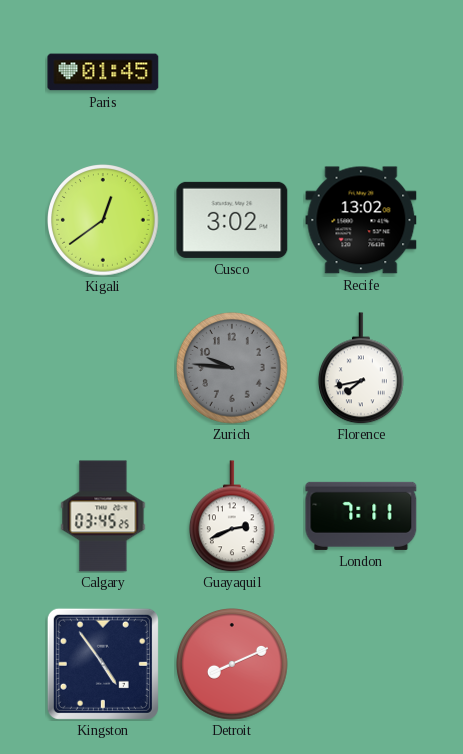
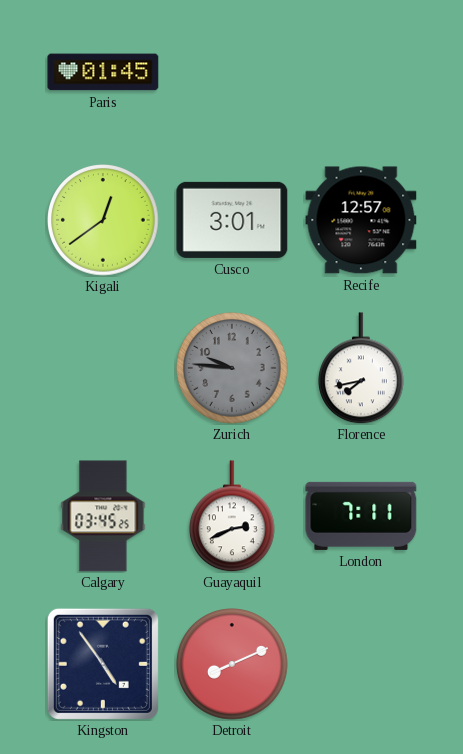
Cusco: 3:02 -> 3:01
Recife: 13:02 -> 12:57
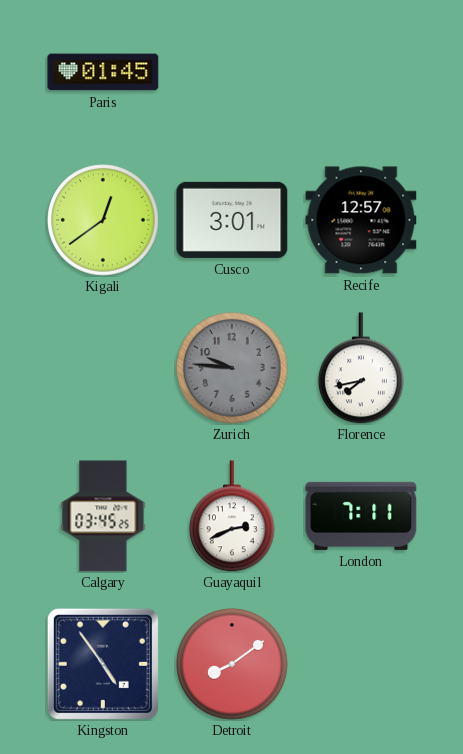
Detroit: 8:11 -> 8:09
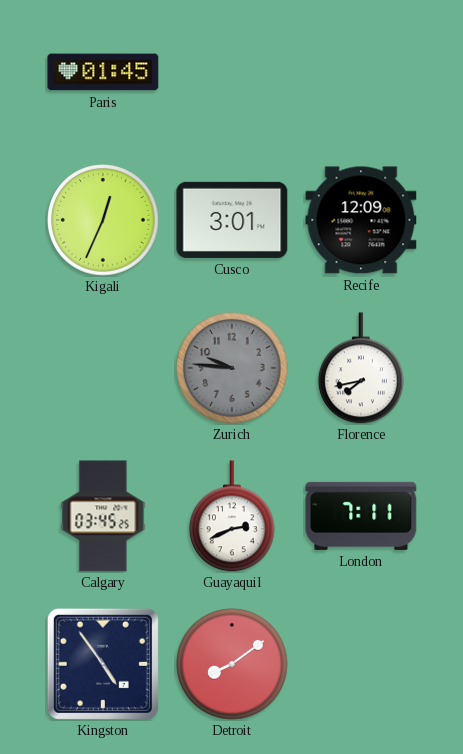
Kigali: 12:39 -> 12:34
Recife: 12:57 -> 12:09
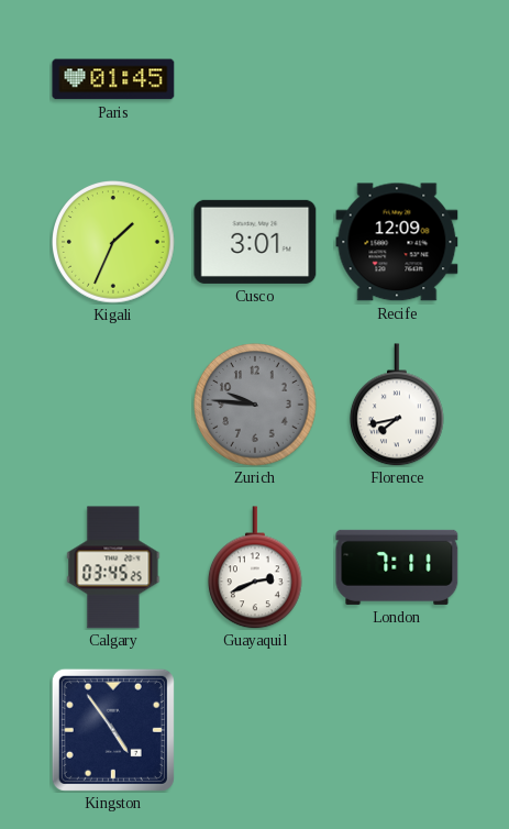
Kigali: 12:34 -> 1:34
Detroit: 8:09 -> none
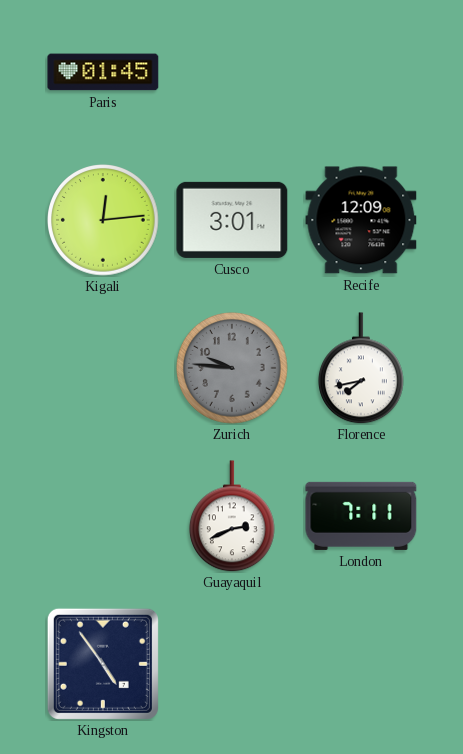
Kigali: 1:34 -> 12:14
Calgary: 03:45 -> none
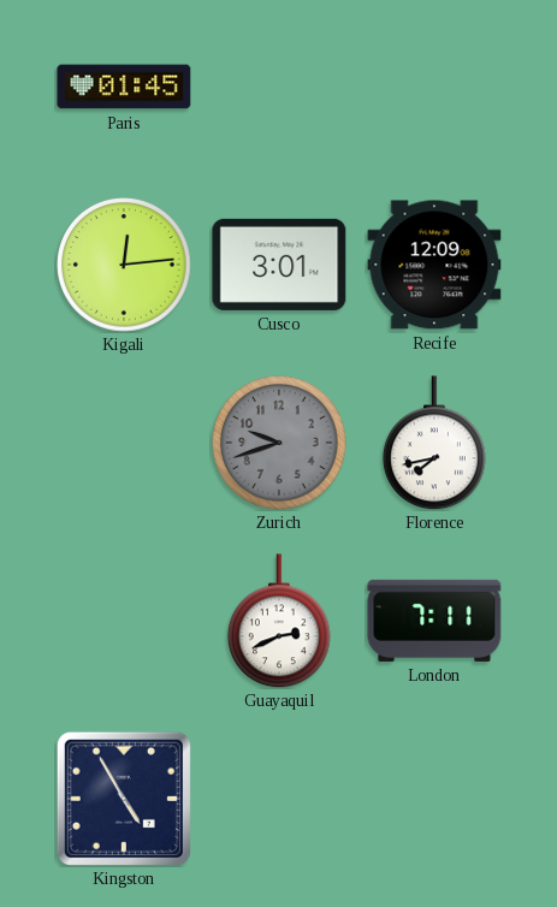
Zurich: 9:46 -> 9:42
Kingston: 4:54 -> 4:55
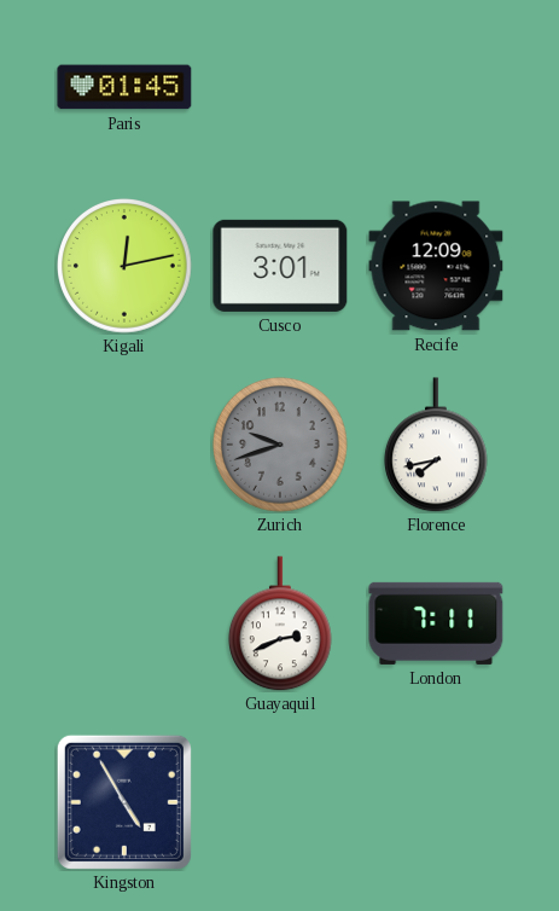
Kigali: 12:14 -> 12:13
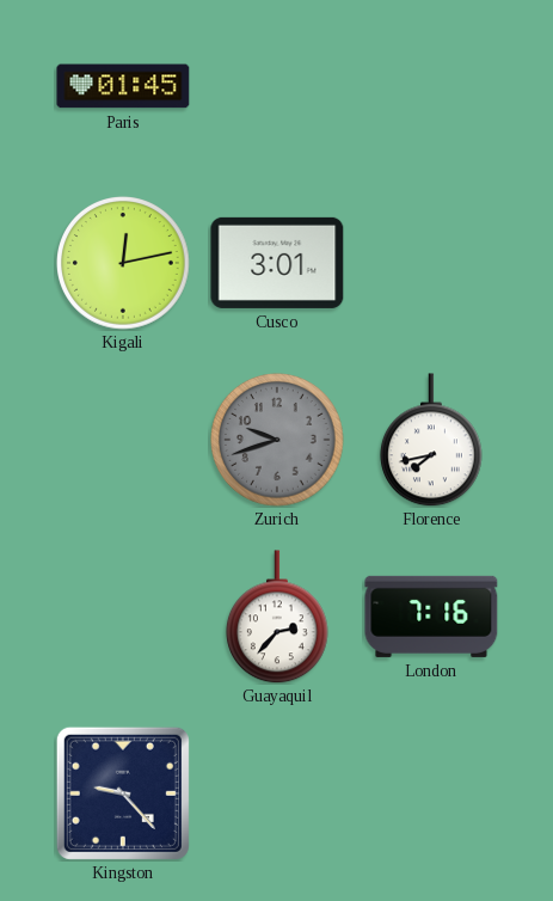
Recife: 12:09 -> none
Guayaquil: 2:41 -> 2:37
London: 7:11 -> 7:16
Kingston: 4:55 -> 9:23
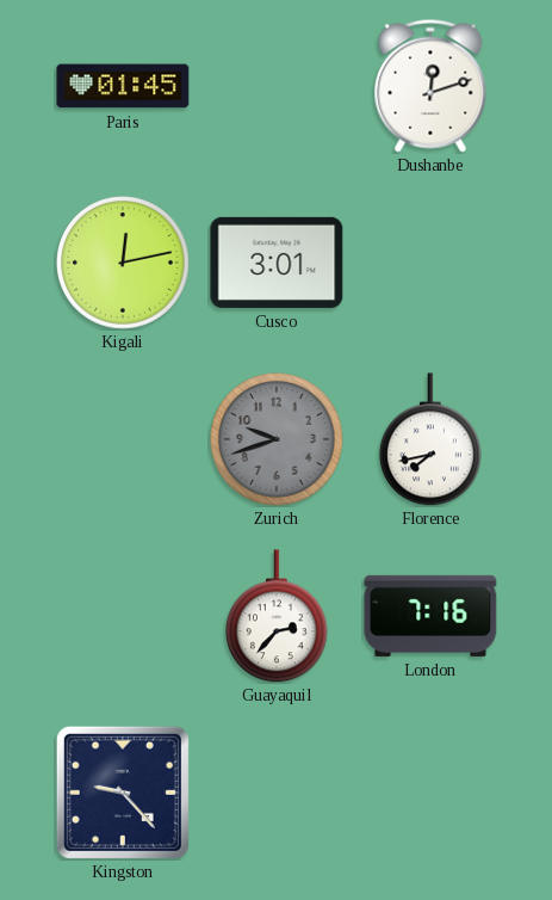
Dushanbe: none -> 12:12
